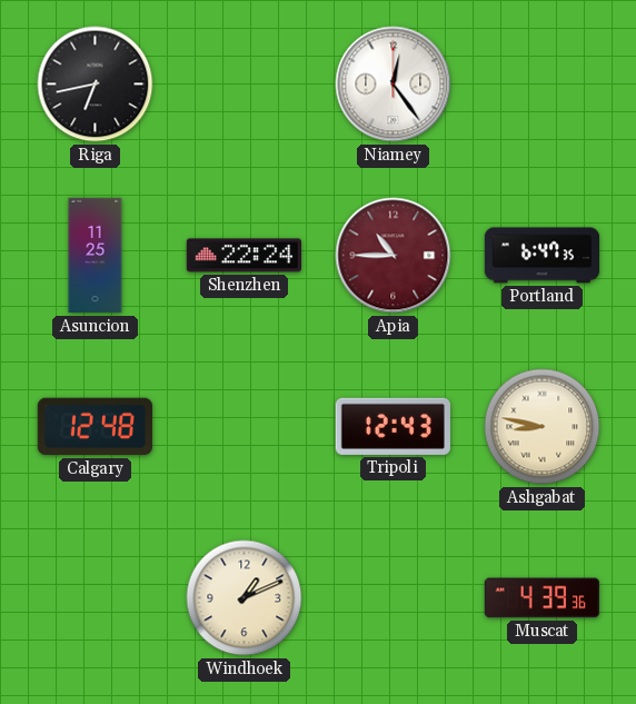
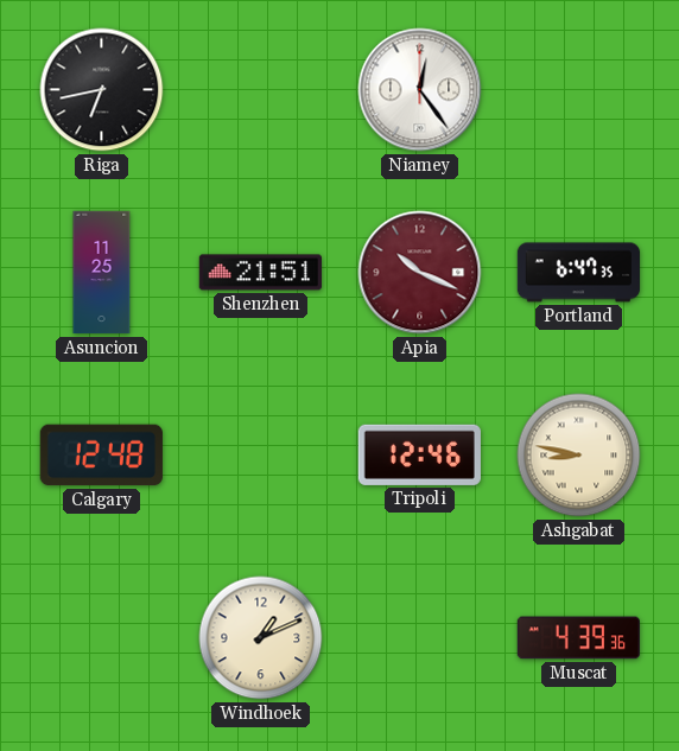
Shenzhen: 22:24 -> 21:51
Apia: 10:45 -> 10:19
Tripoli: 12:43 -> 12:46
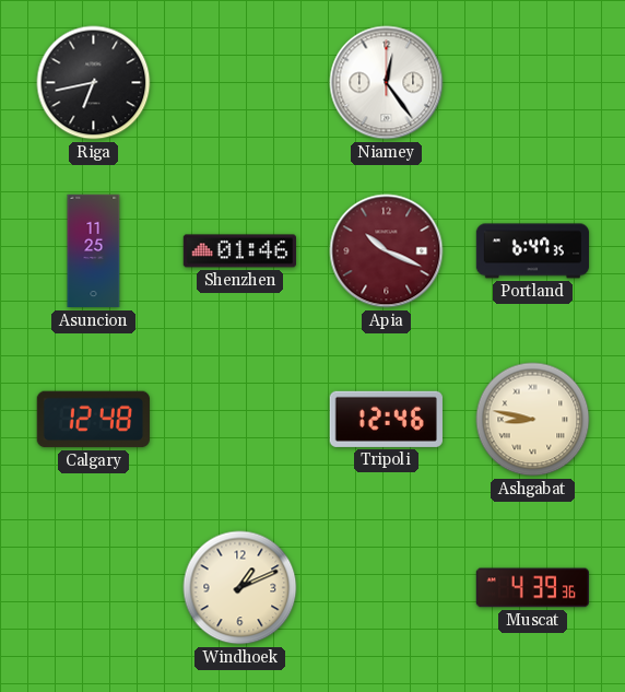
Shenzhen: 21:51 -> 01:46
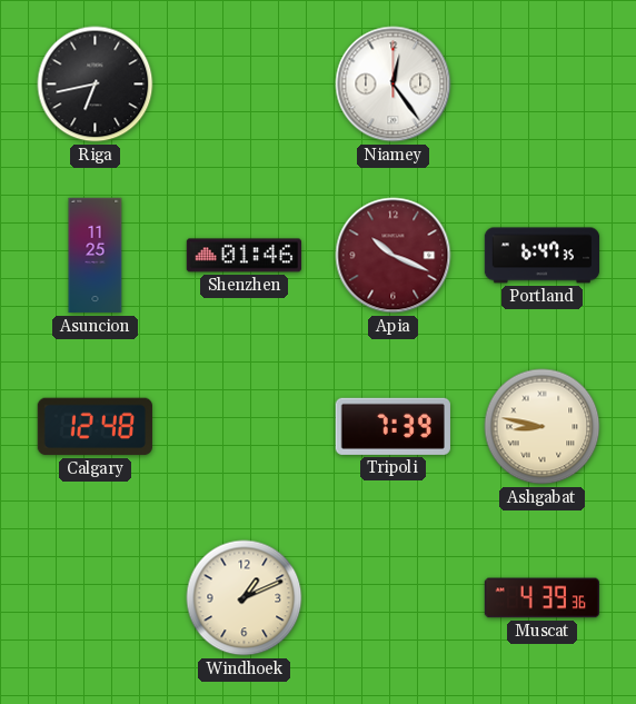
Tripoli: 12:46 -> 7:39
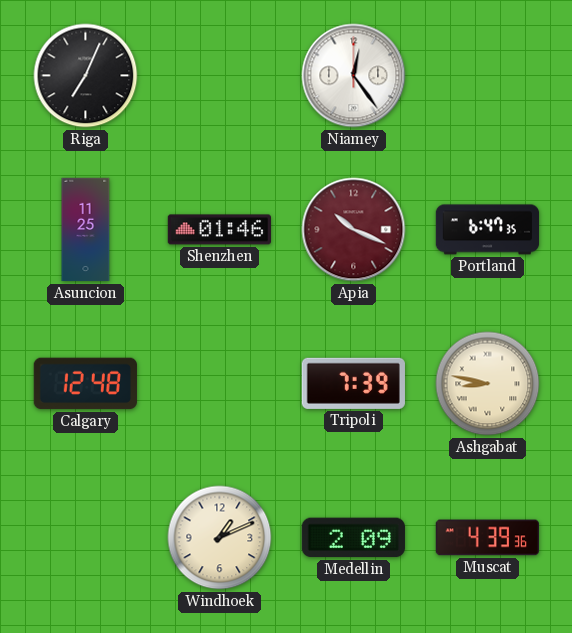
Riga: 6:43 -> 7:04
Medellin: none -> 2:09
